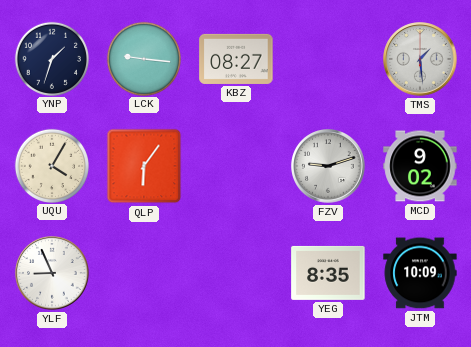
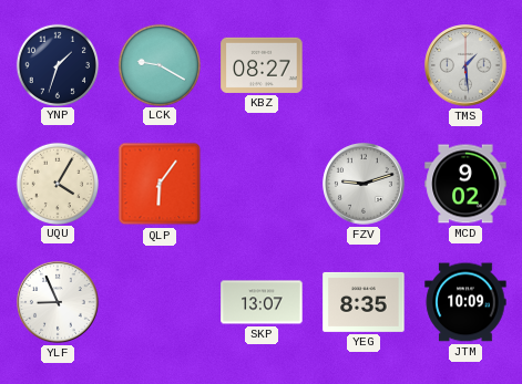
LCK: 9:16 -> 9:20
SKP: none -> 13:07
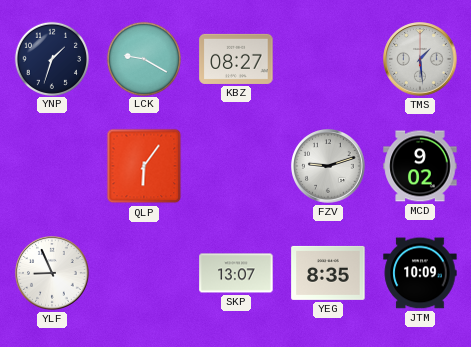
UQU: 4:05 -> none
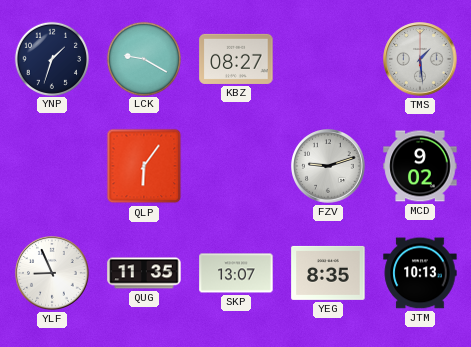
QUG: none -> 11:35
JTM: 10:09 -> 10:13
